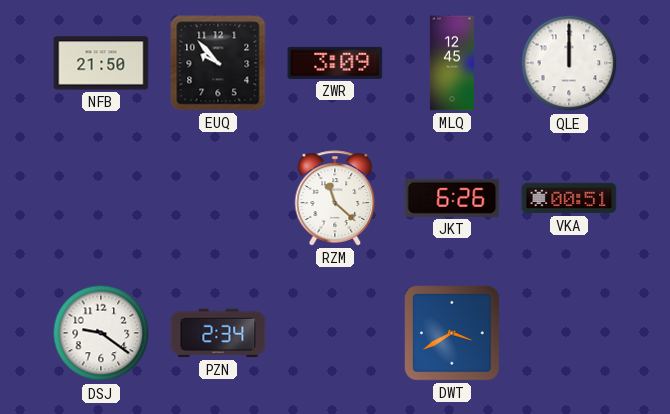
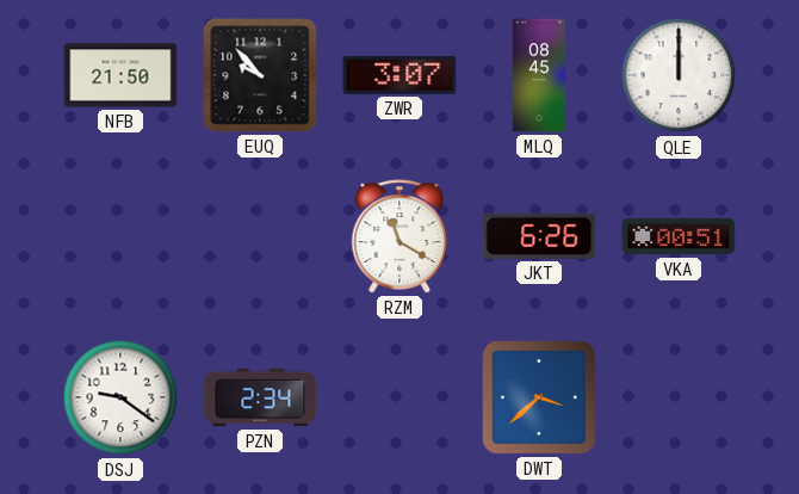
ZWR: 3:09 -> 3:07
MLQ: 12:45 -> 08:45
RZM: 11:22 -> 11:20
DWT: 3:40 -> 3:38
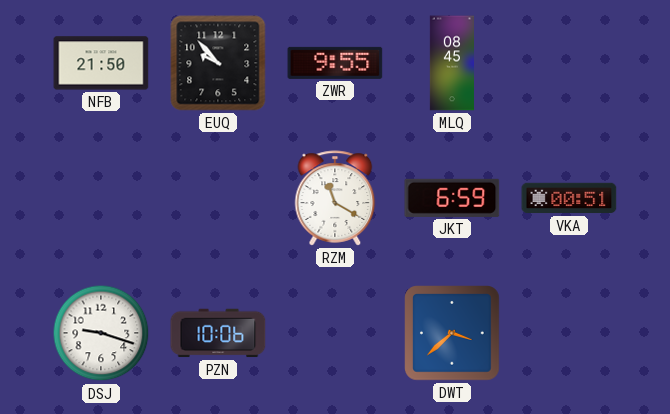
ZWR: 3:07 -> 9:55
QLE: 12:00 -> none
JKT: 6:26 -> 6:59
DSJ: 9:21 -> 9:18
PZN: 2:34 -> 10:06
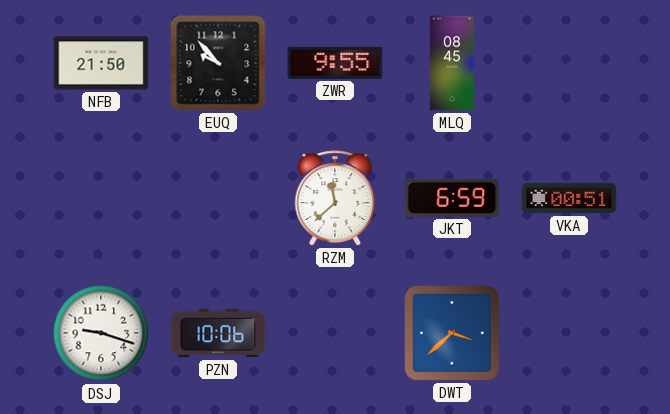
RZM: 11:20 -> 11:38
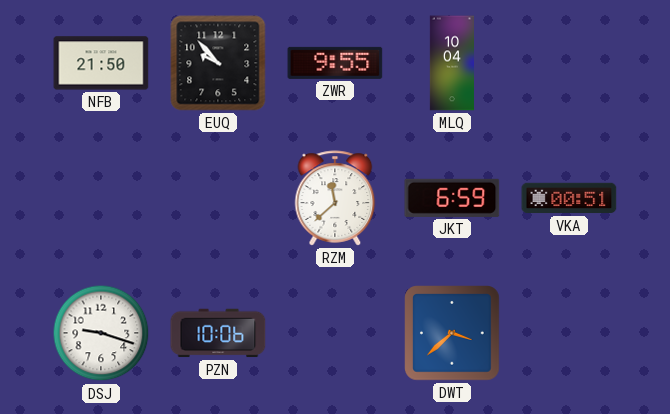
MLQ: 08:45 -> 10:04
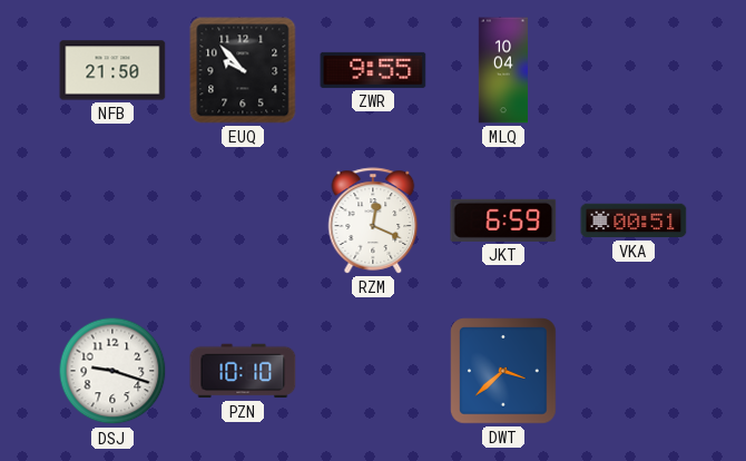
RZM: 11:38 -> 12:19
PZN: 10:06 -> 10:10
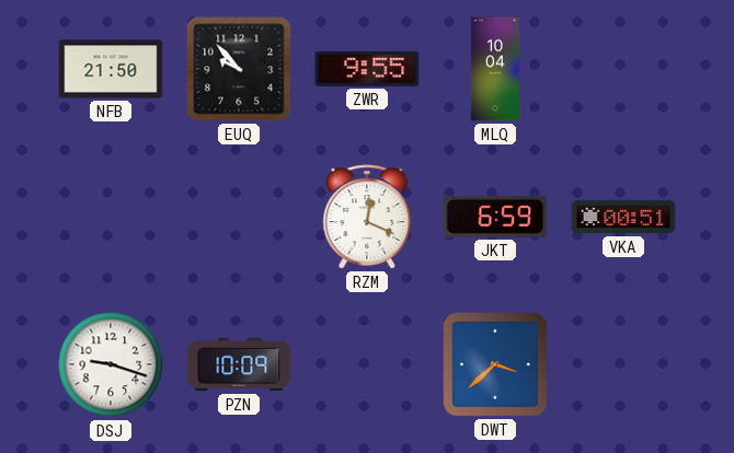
PZN: 10:10 -> 10:09
